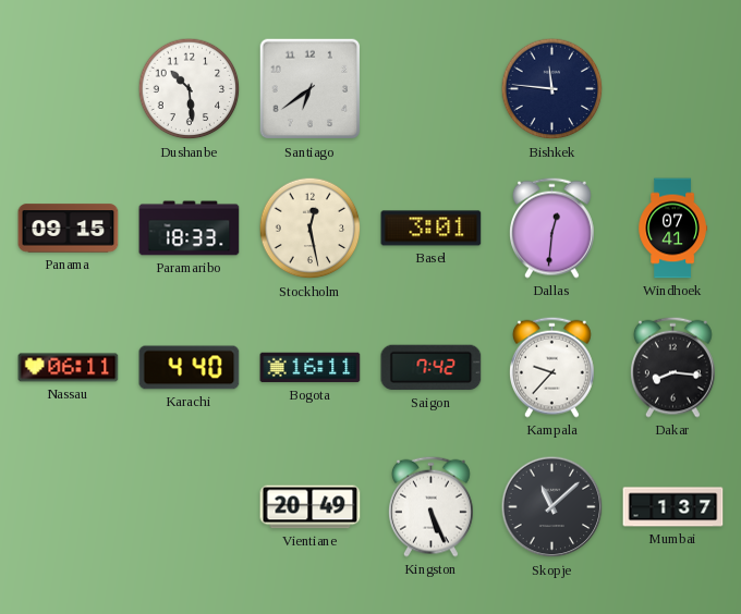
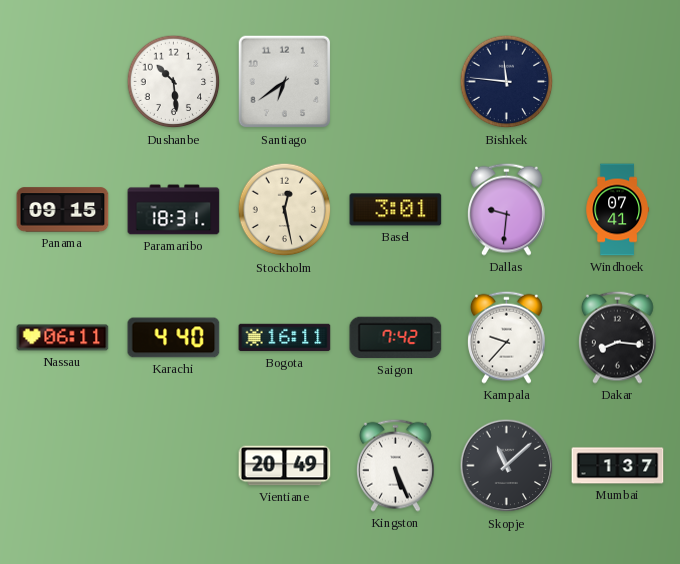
Paramaribo: 18:33 -> 18:31
Dallas: 12:31 -> 9:31
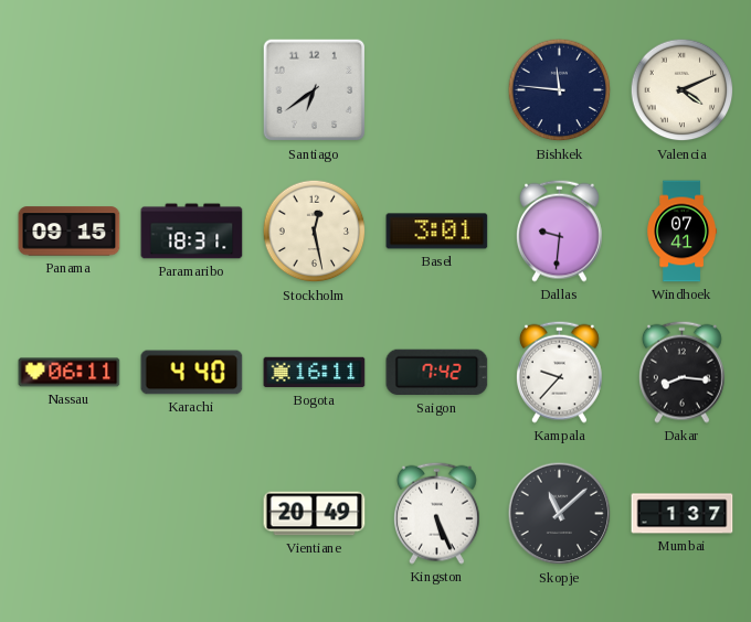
Dushanbe: 10:29 -> none
Valencia: none -> 4:11
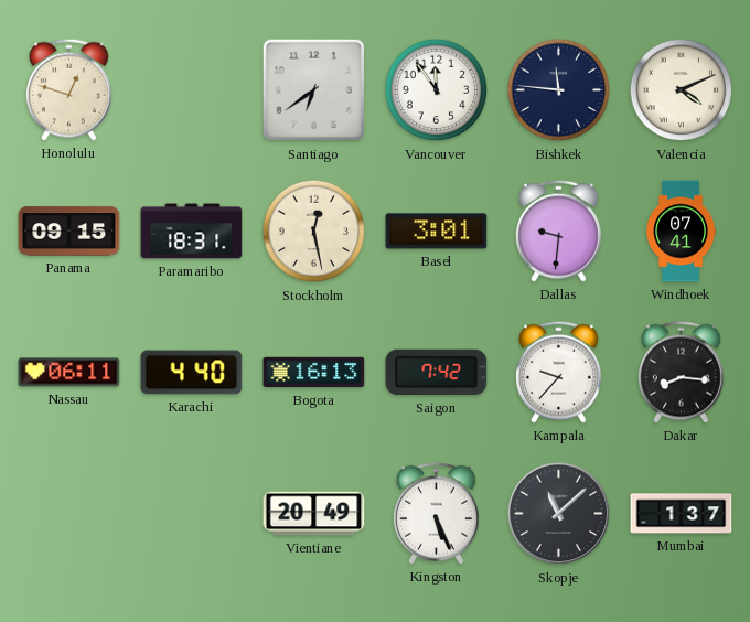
Honolulu: none -> 12:48
Vancouver: none -> 11:54
Bogota: 16:11 -> 16:13
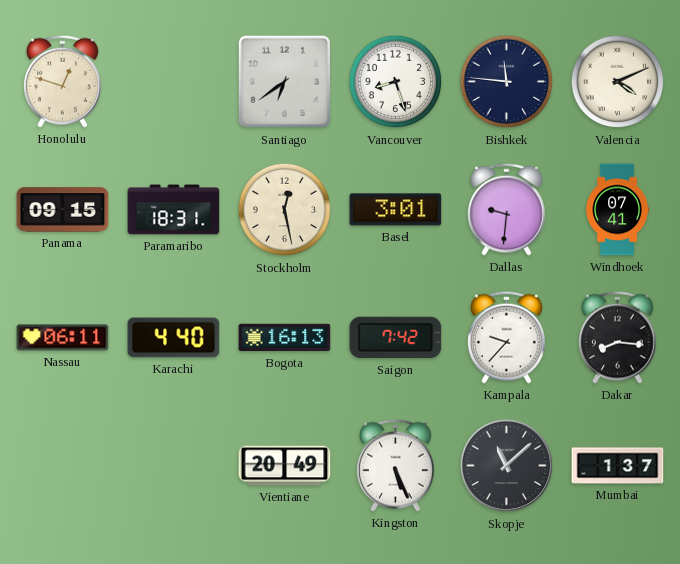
Vancouver: 11:54 -> 8:27
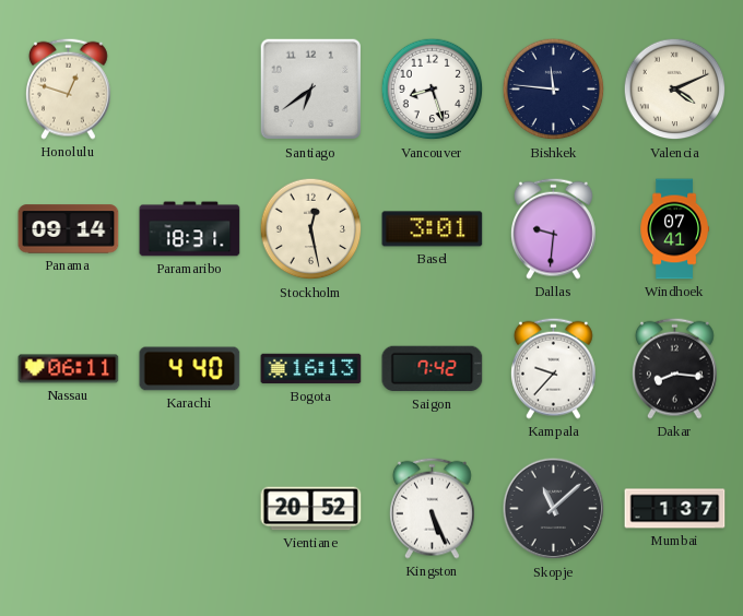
Panama: 09:15 -> 09:14
Vientiane: 20:49 -> 20:52
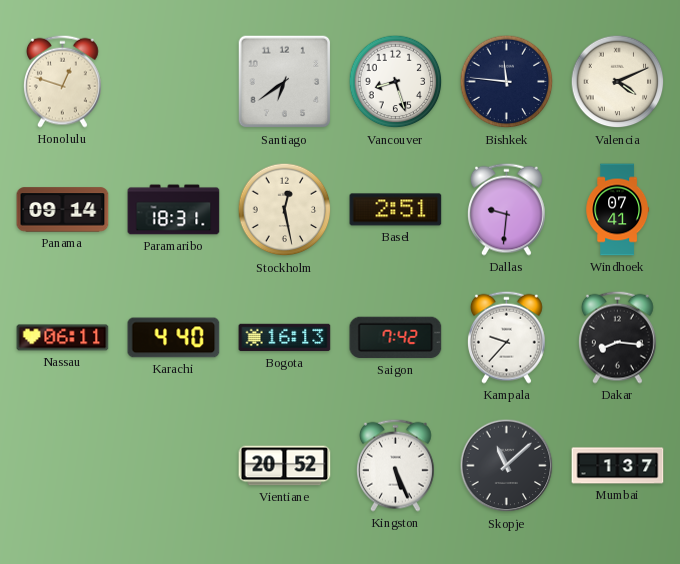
Basel: 3:01 -> 2:51
